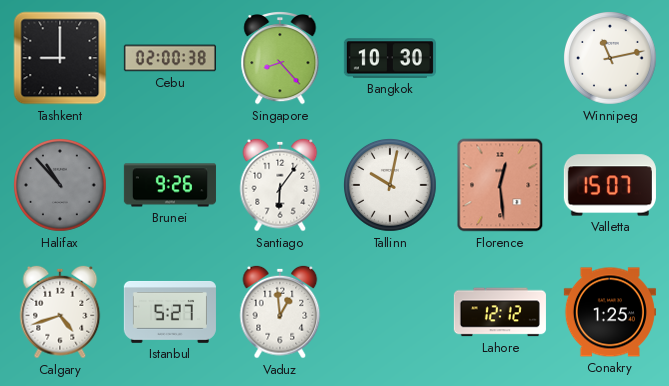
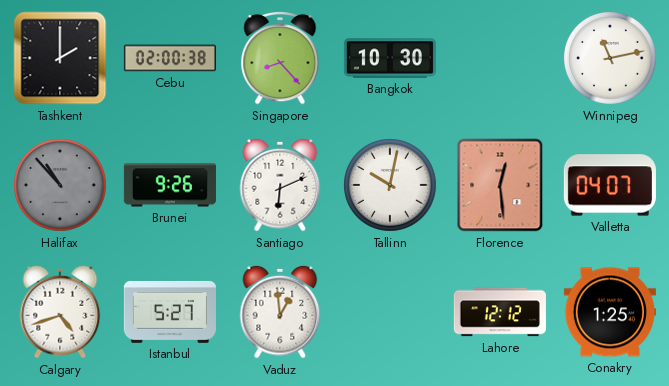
Tashkent: 9:00 -> 2:00
Santiago: 6:06 -> 6:11
Valletta: 15:07 -> 04:07
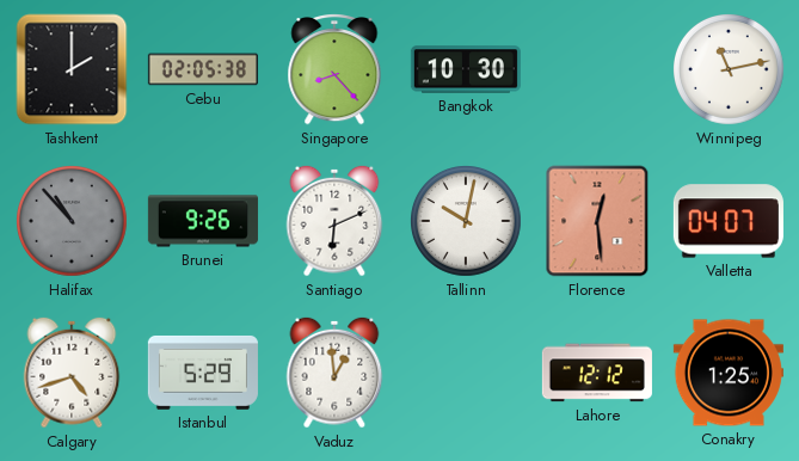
Cebu: 02:00 -> 02:05
Istanbul: 5:27 -> 5:29
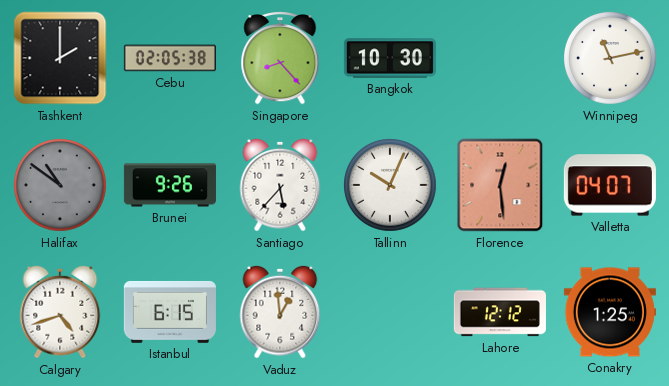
Halifax: 10:53 -> 10:51
Santiago: 6:11 -> 5:37
Tallinn: 10:02 -> 10:04
Istanbul: 5:29 -> 6:15
